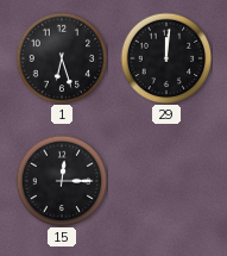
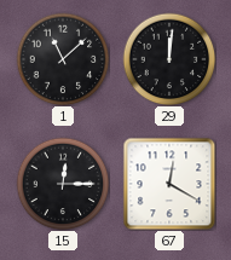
1: 6:27 -> 11:08
67: none -> 12:20
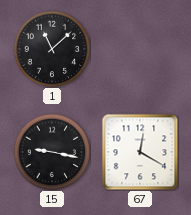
29: 12:01 -> none
15: 12:15 -> 9:17
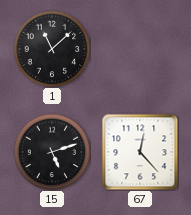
15: 9:17 -> 5:12
67: 12:20 -> 12:23
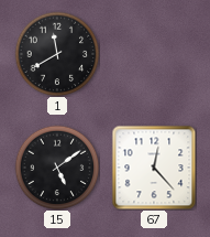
1: 11:08 -> 11:40
15: 5:12 -> 5:09
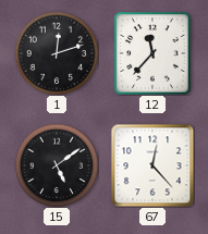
1: 11:40 -> 12:12
12: none -> 11:37
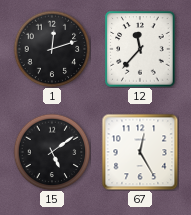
67: 12:23 -> 12:25
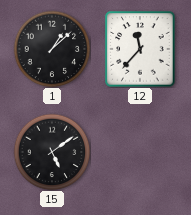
1: 12:12 -> 1:08
67: 12:25 -> none
